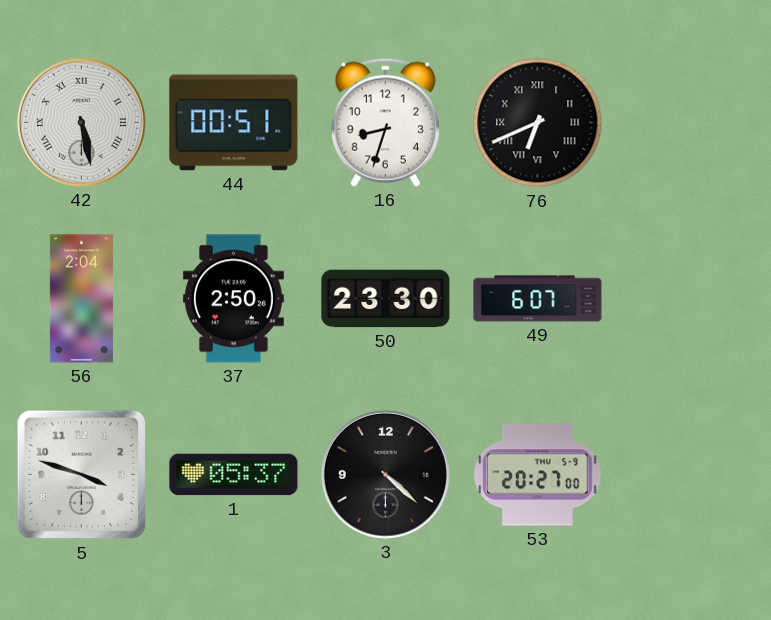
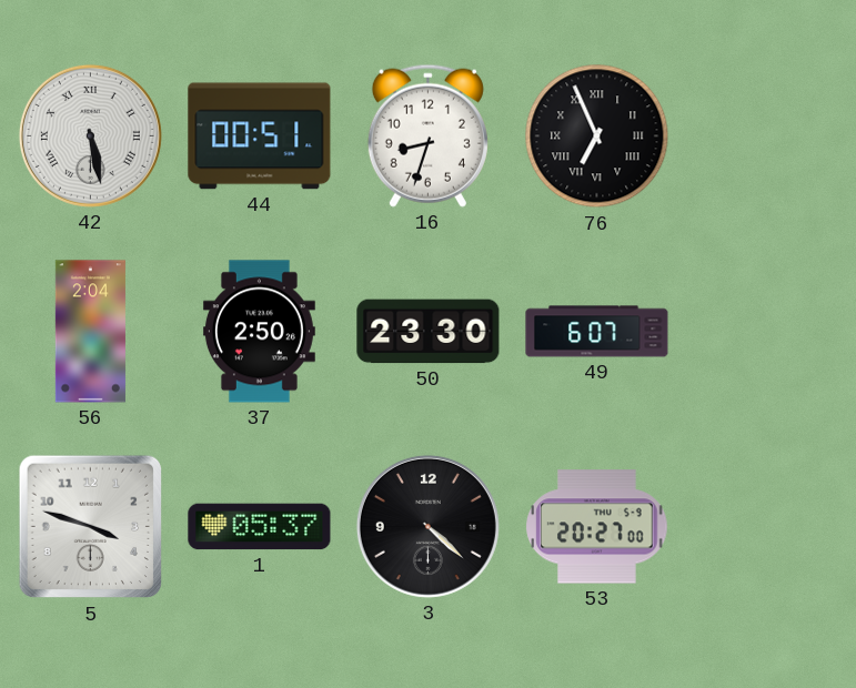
76: 6:41 -> 6:56
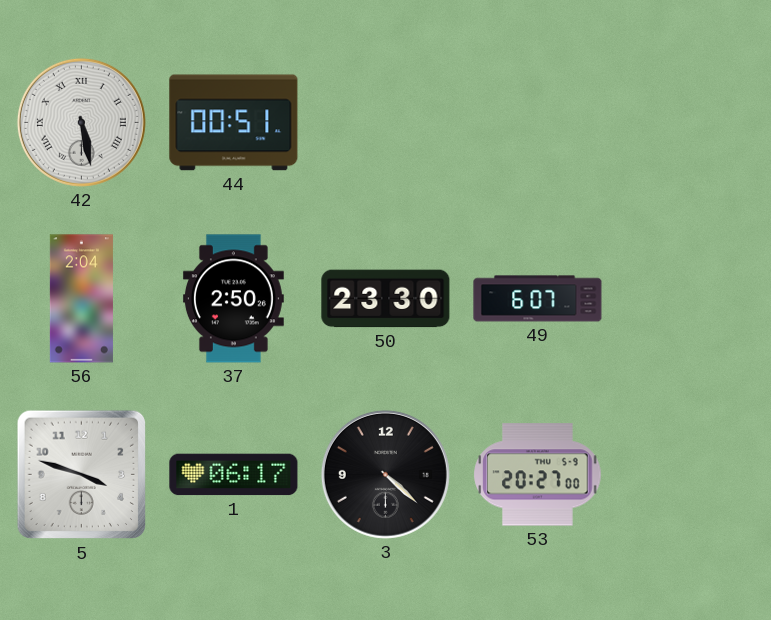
16: 8:33 -> none
76: 6:56 -> none
1: 05:37 -> 06:17
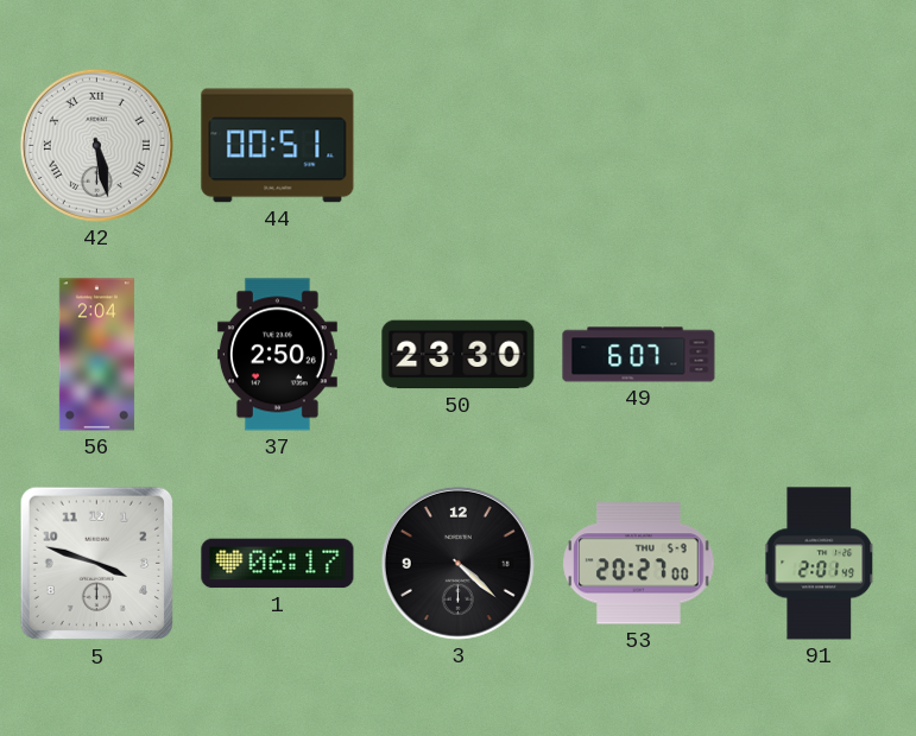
91: none -> 2:01
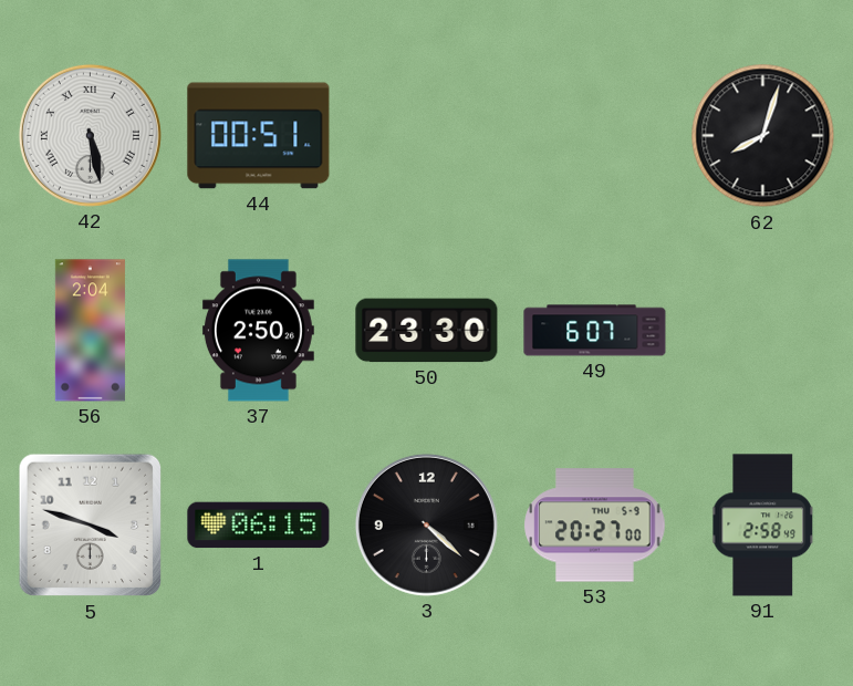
62: none -> 8:03
1: 06:17 -> 06:15
91: 2:01 -> 2:58
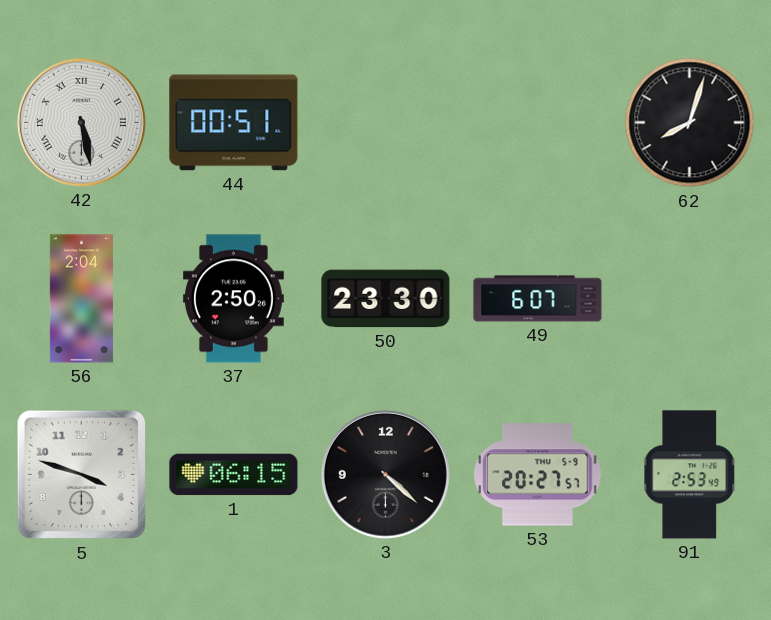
53: 20:27:00 -> 20:27:57
91: 2:58 -> 2:53
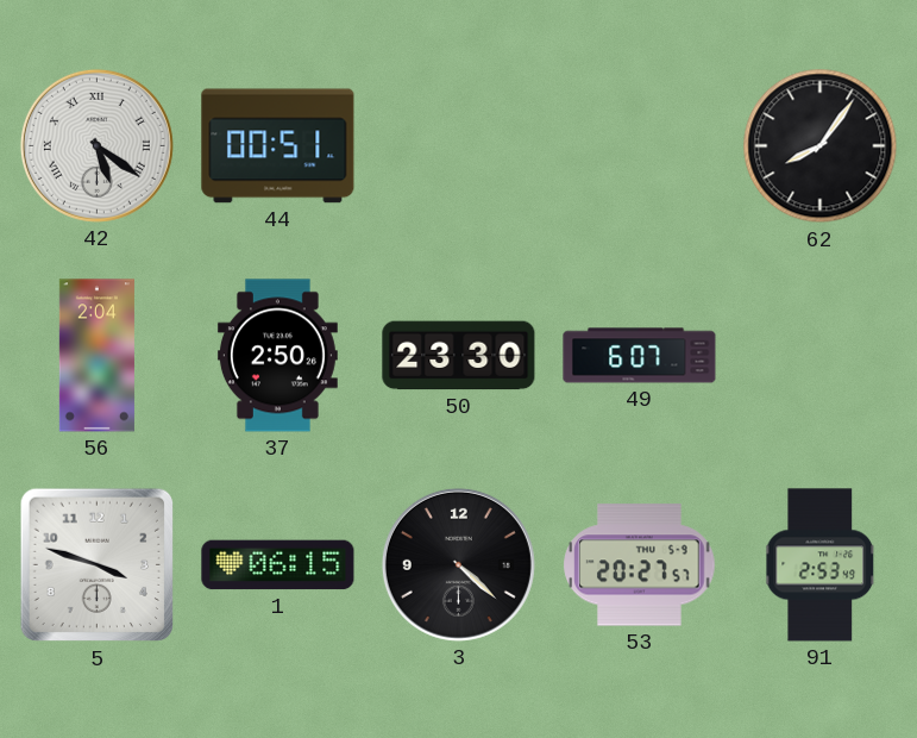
42: 5:28 -> 5:21
62: 8:03 -> 8:06
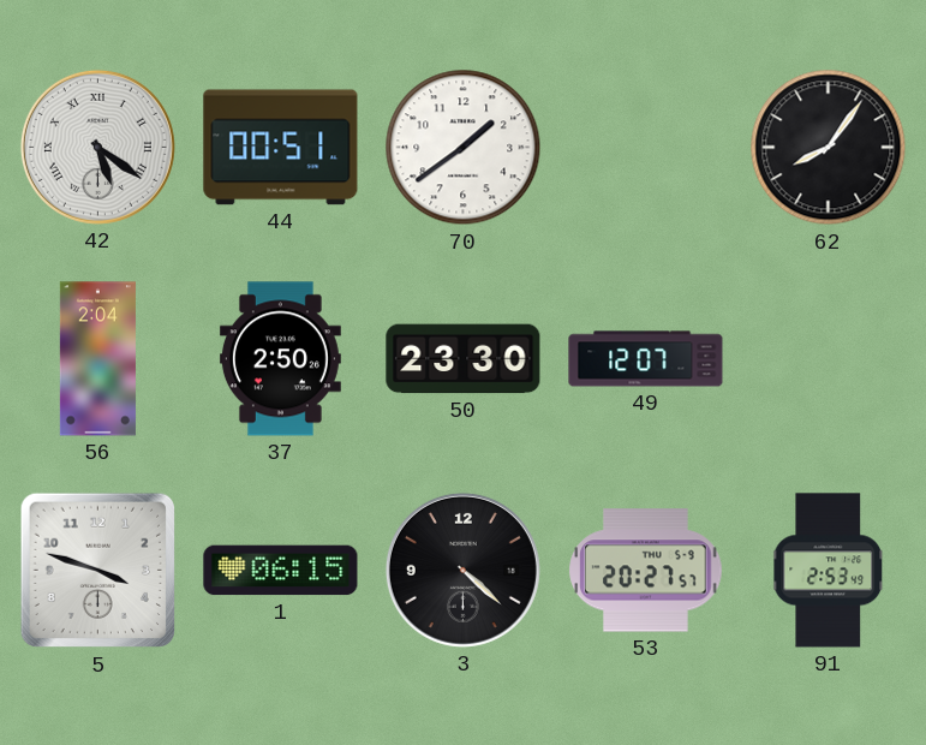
70: none -> 1:39
49: 6:07 -> 12:07
